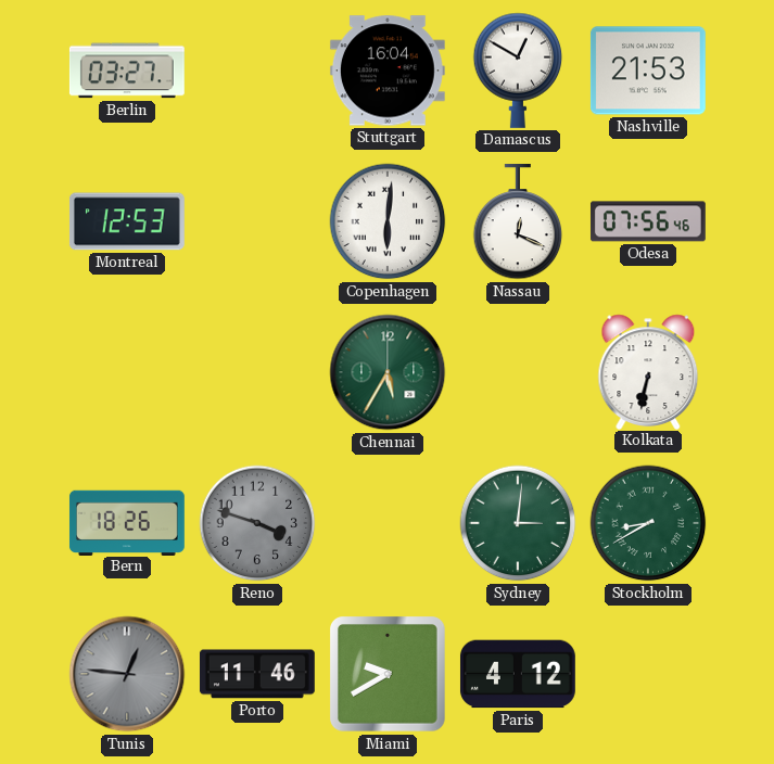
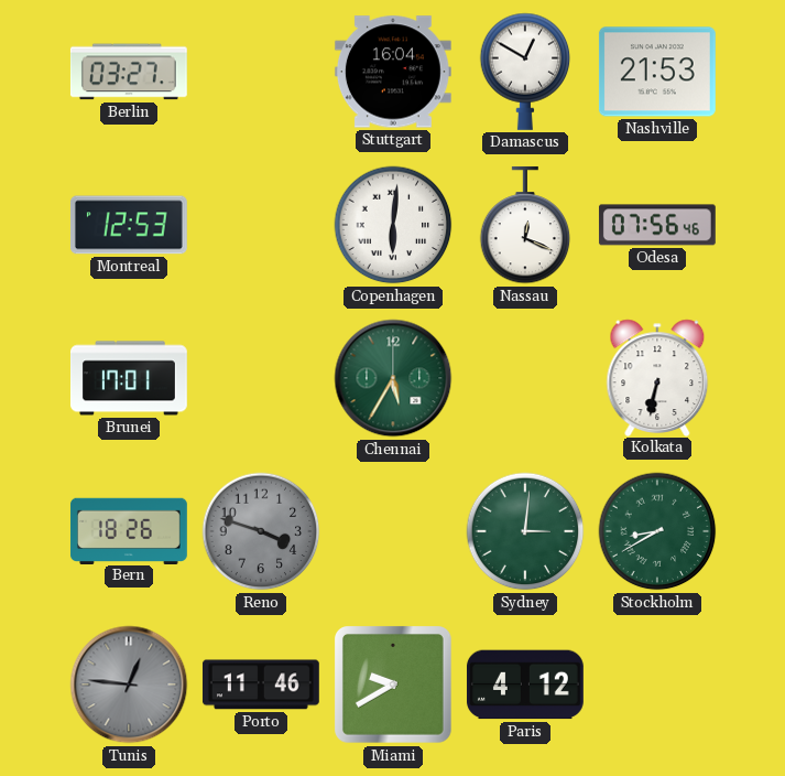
Brunei: none -> 17:01
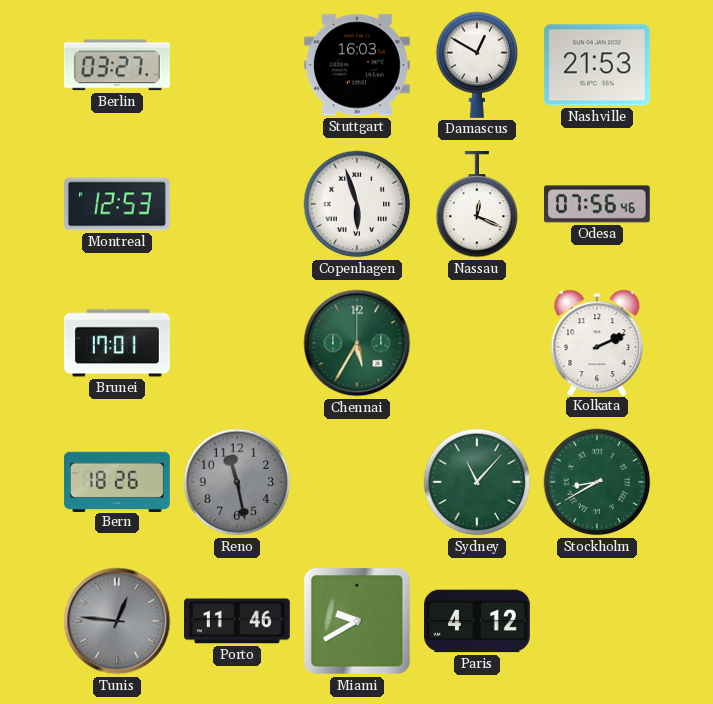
Stuttgart: 16:04 -> 16:03
Copenhagen: 6:01 -> 5:57
Kolkata: 6:32 -> 2:11
Reno: 3:48 -> 11:28
Sydney: 3:01 -> 11:07
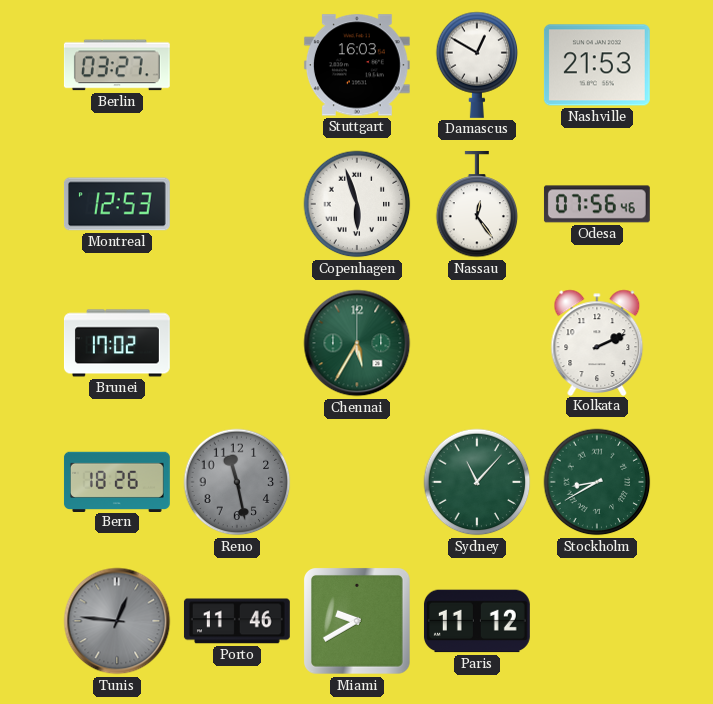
Nassau: 12:19 -> 12:24
Brunei: 17:01 -> 17:02
Paris: 4:12 -> 11:12
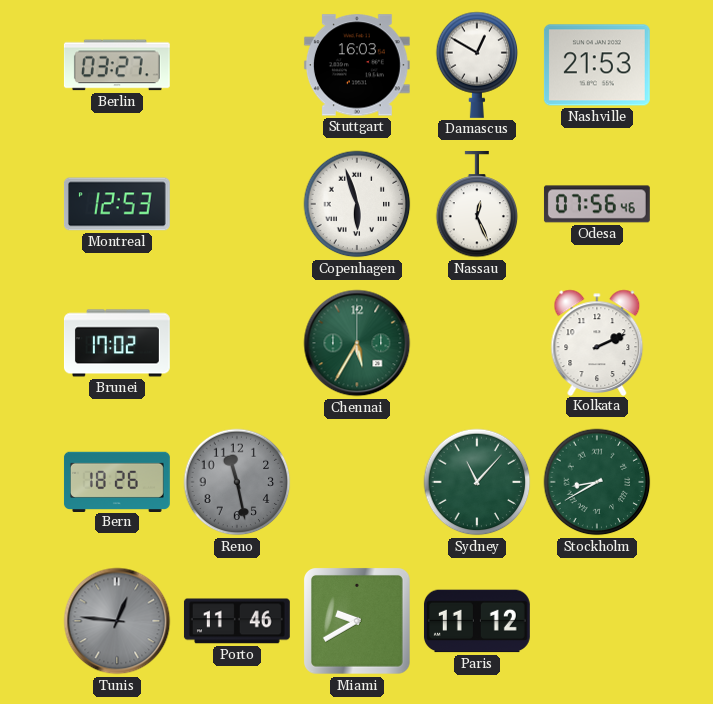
Nassau: 12:24 -> 12:26
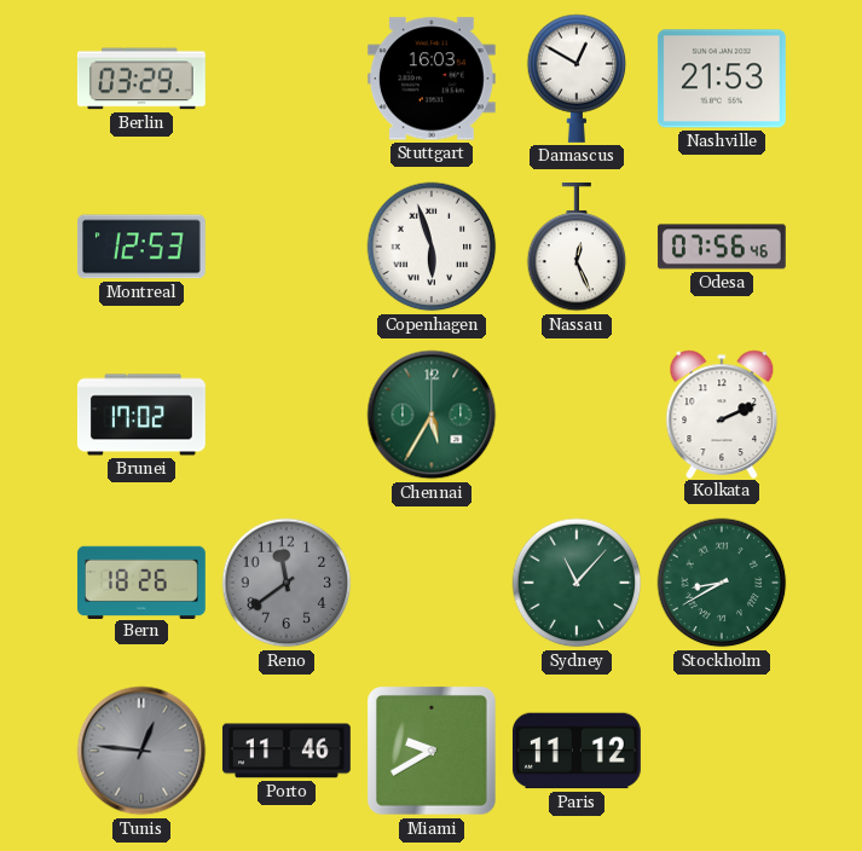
Berlin: 03:27 -> 03:29
Reno: 11:28 -> 11:39
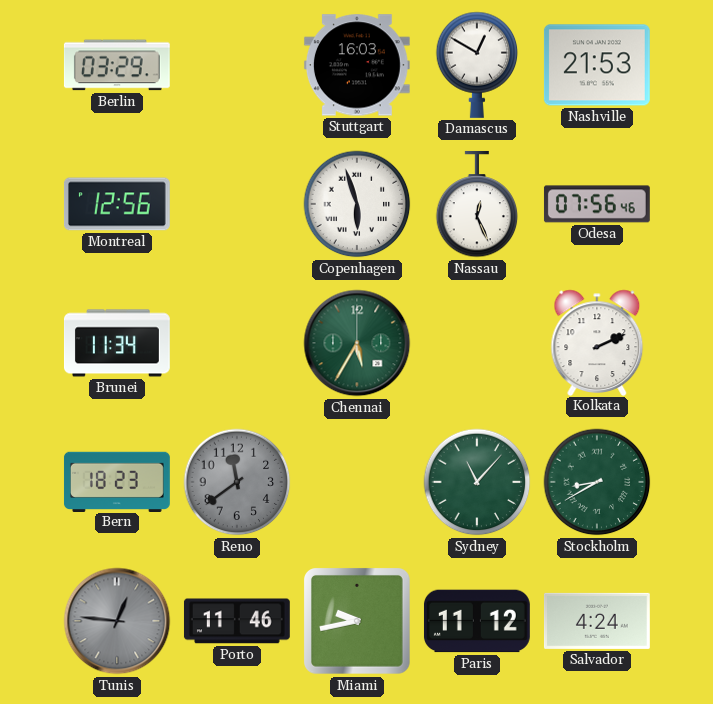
Montreal: 12:53 -> 12:56
Brunei: 17:02 -> 11:34
Bern: 18:26 -> 18:23
Miami: 9:40 -> 9:43
Salvador: none -> 4:24
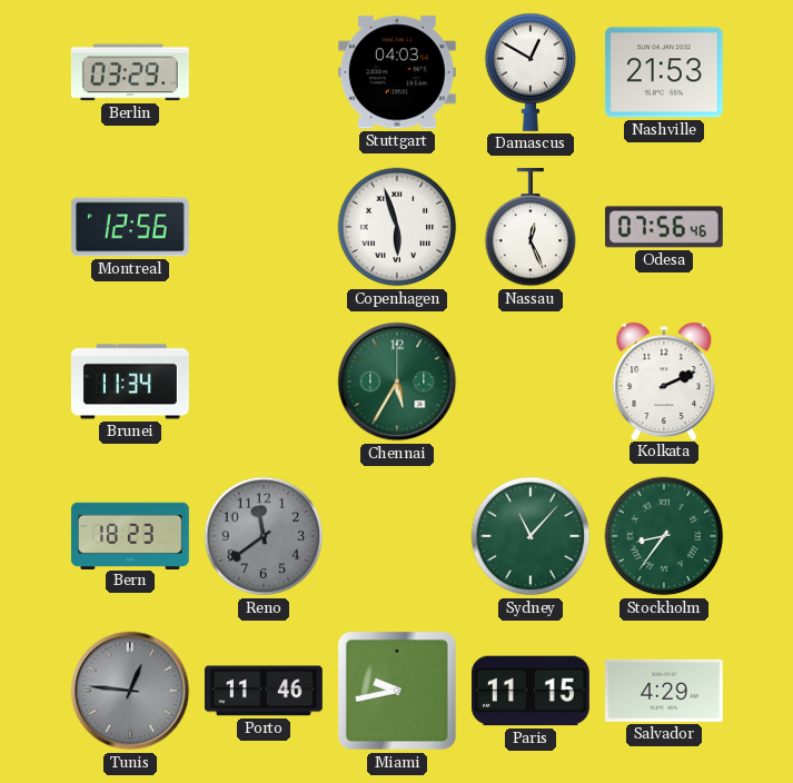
Stuttgart: 16:03 -> 04:03
Stockholm: 8:40 -> 8:36
Paris: 11:12 -> 11:15
Salvador: 4:24 -> 4:29
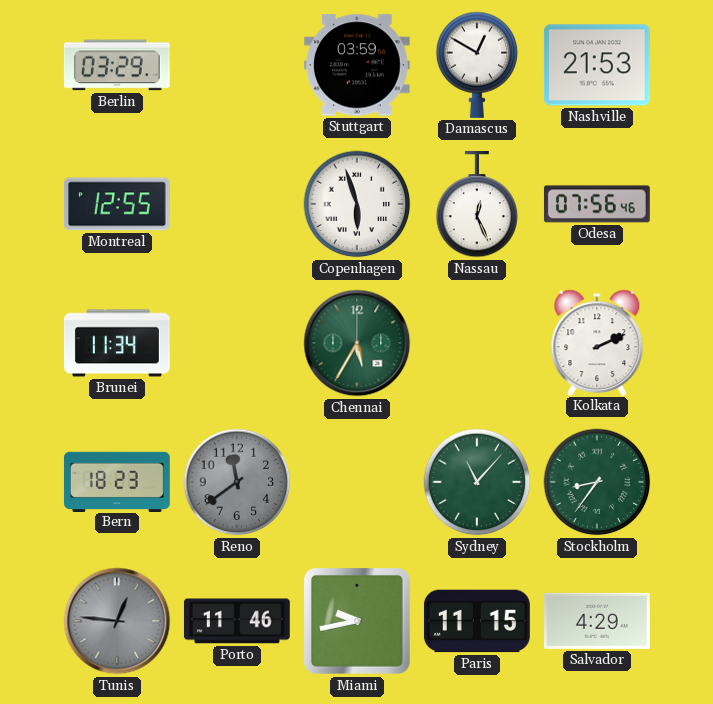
Stuttgart: 04:03 -> 03:59
Montreal: 12:56 -> 12:55
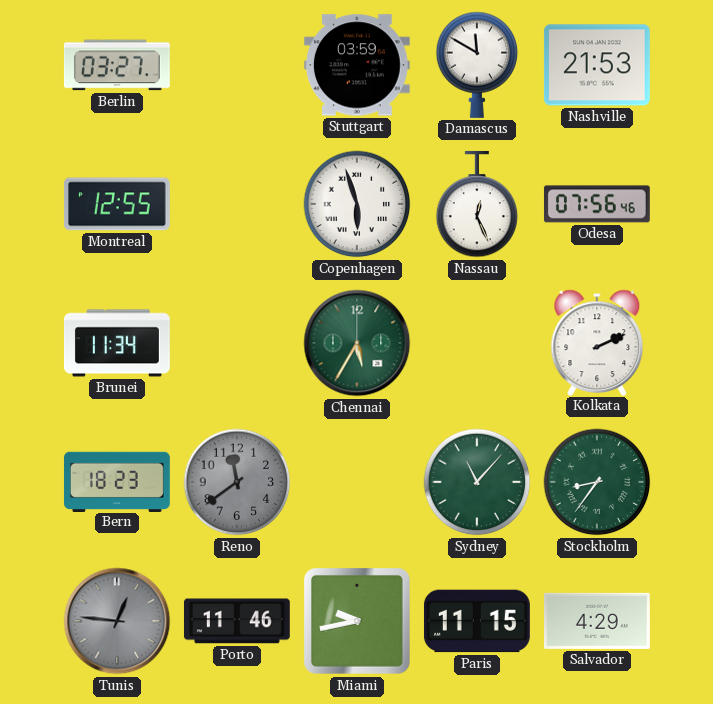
Berlin: 03:29 -> 03:27
Damascus: 12:50 -> 11:50
